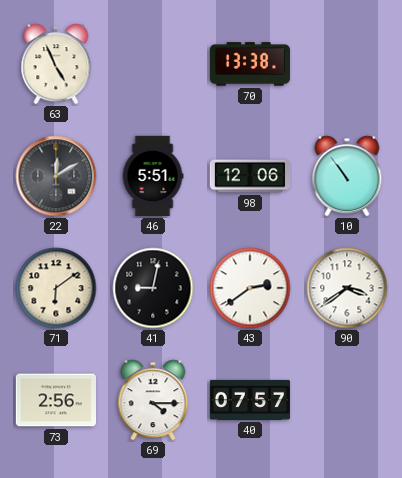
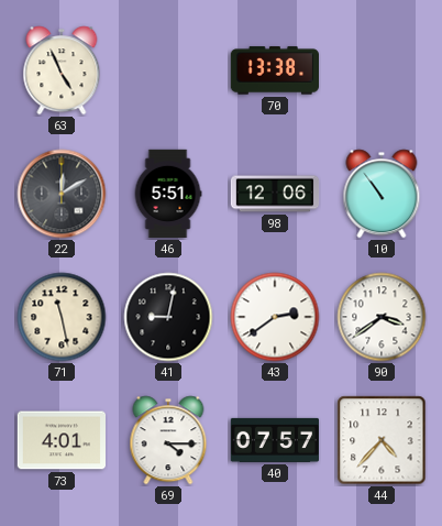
71: 6:09 -> 11:28
73: 2:56 -> 4:01
44: none -> 4:37
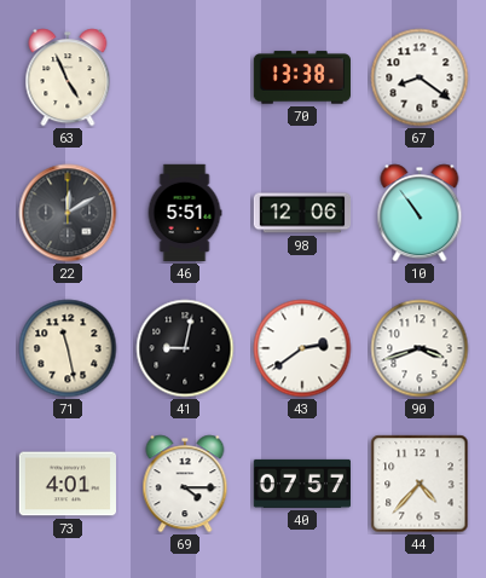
67: none -> 8:21
90: 3:39 -> 3:42
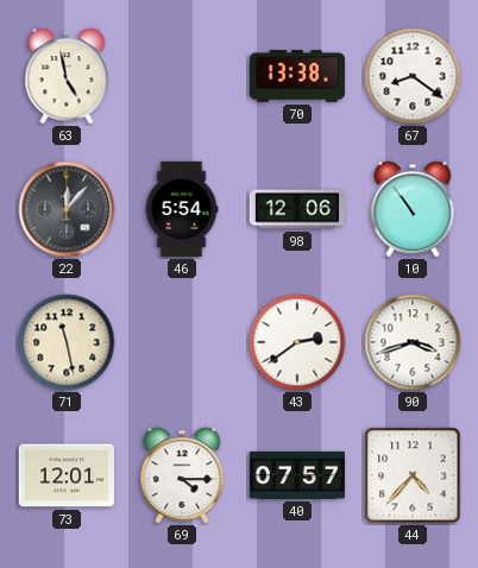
63: 4:56 -> 4:58
22: 12:10 -> 12:07
46: 5:51 -> 5:54
41: 9:02 -> none
73: 4:01 -> 12:01
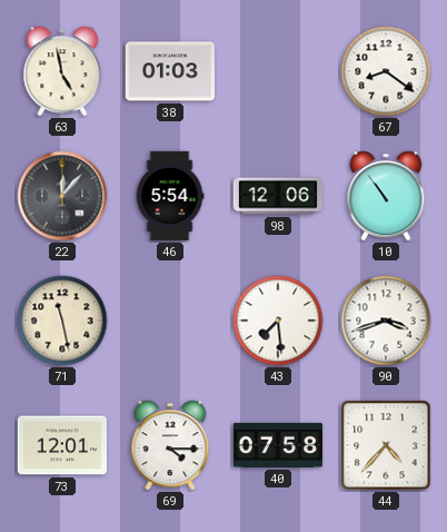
38: none -> 01:03
70: 13:38 -> none
43: 2:39 -> 7:29
40: 07:57 -> 07:58
